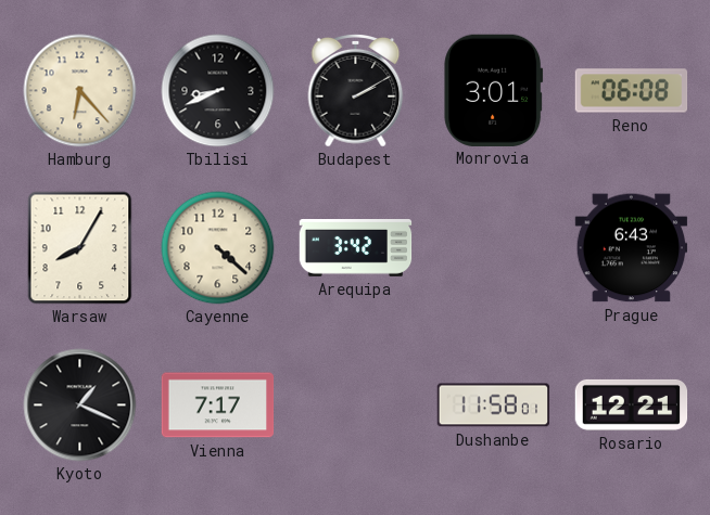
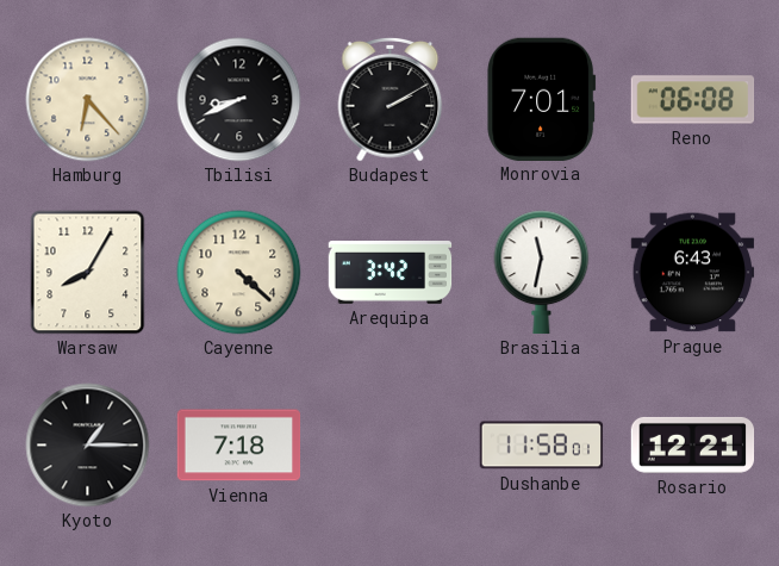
Monrovia: 3:01 -> 7:01
Brasilia: none -> 11:32
Kyoto: 1:19 -> 1:15
Vienna: 7:17 -> 7:18
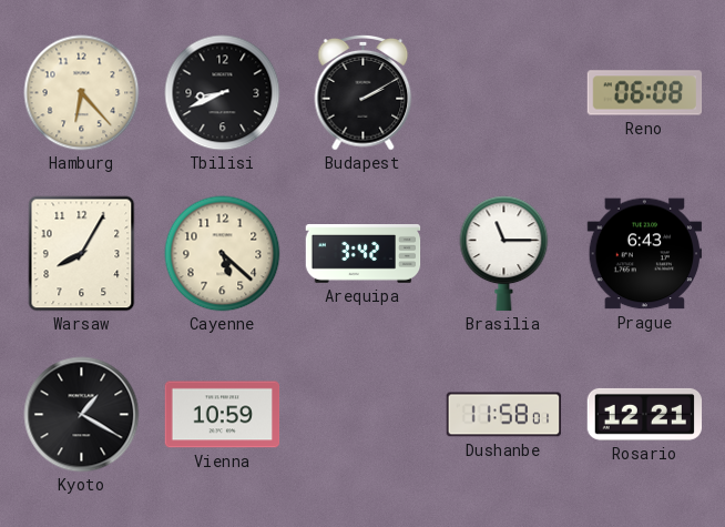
Monrovia: 7:01 -> none
Cayenne: 4:22 -> 5:22
Brasilia: 11:32 -> 11:15
Kyoto: 1:15 -> 1:20
Vienna: 7:18 -> 10:59
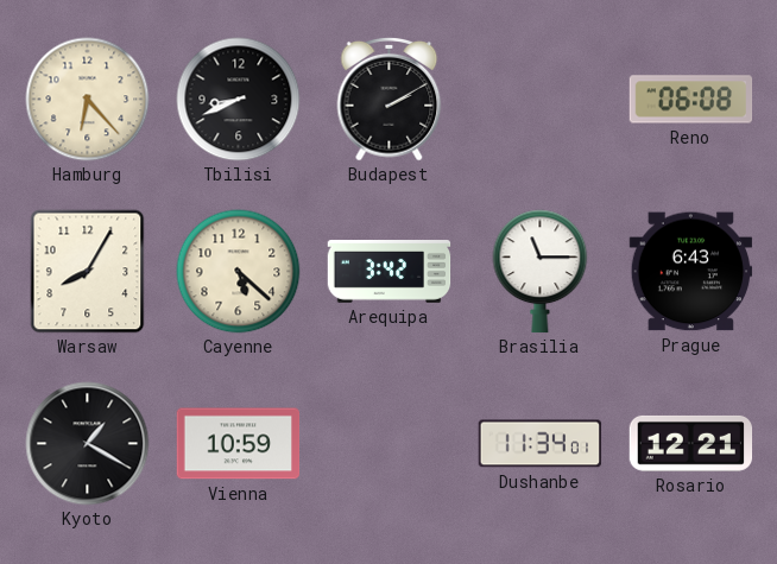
Dushanbe: 11:58 -> 11:34
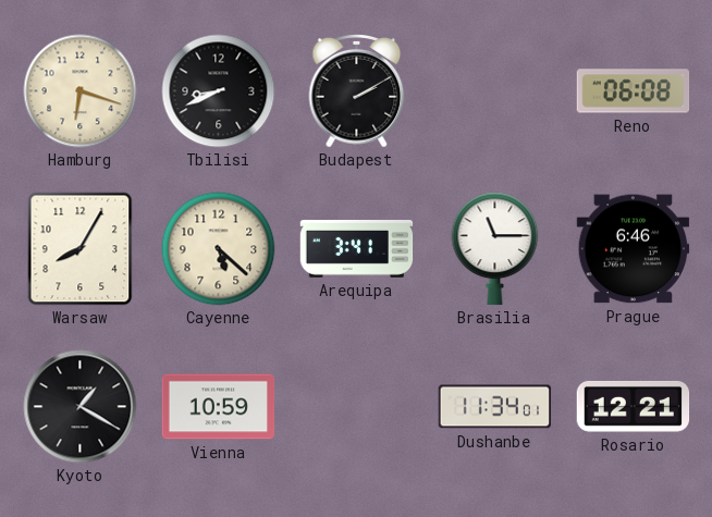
Hamburg: 6:23 -> 6:18
Arequipa: 3:42 -> 3:41
Prague: 6:43 -> 6:46
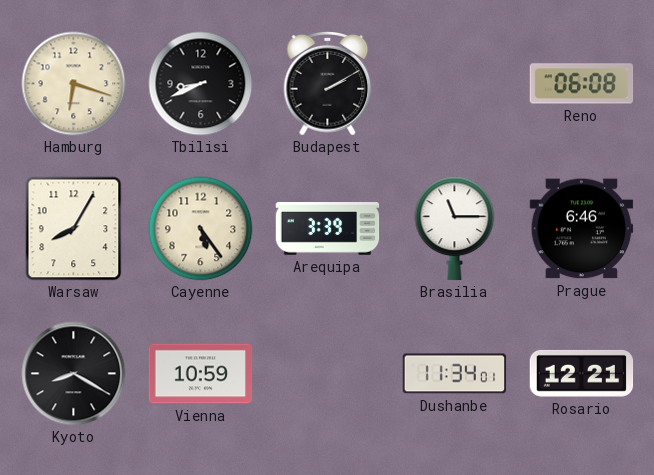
Cayenne: 5:22 -> 5:24
Arequipa: 3:41 -> 3:39
Kyoto: 1:20 -> 8:20
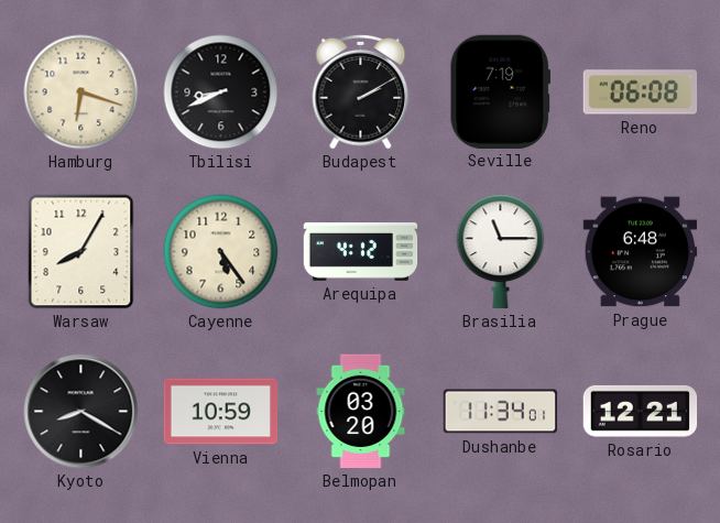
Seville: none -> 7:19
Arequipa: 3:39 -> 4:12
Prague: 6:46 -> 6:48
Belmopan: none -> 03:20
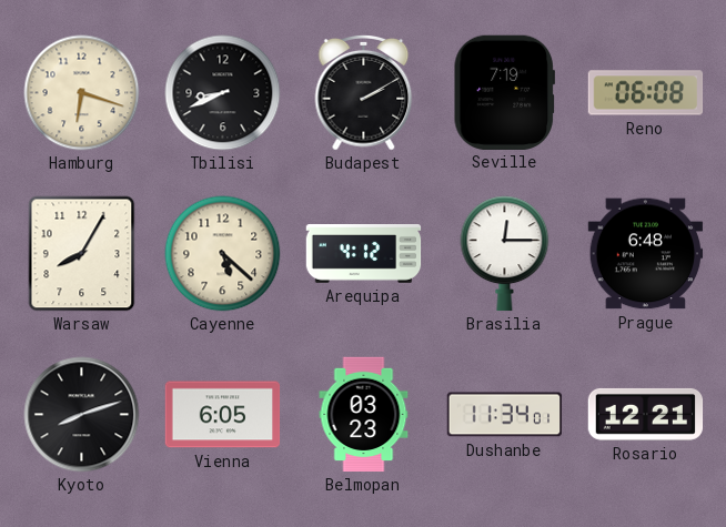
Cayenne: 5:24 -> 5:22
Brasilia: 11:15 -> 12:15
Kyoto: 8:20 -> 8:12
Vienna: 10:59 -> 6:05
Belmopan: 03:20 -> 03:23
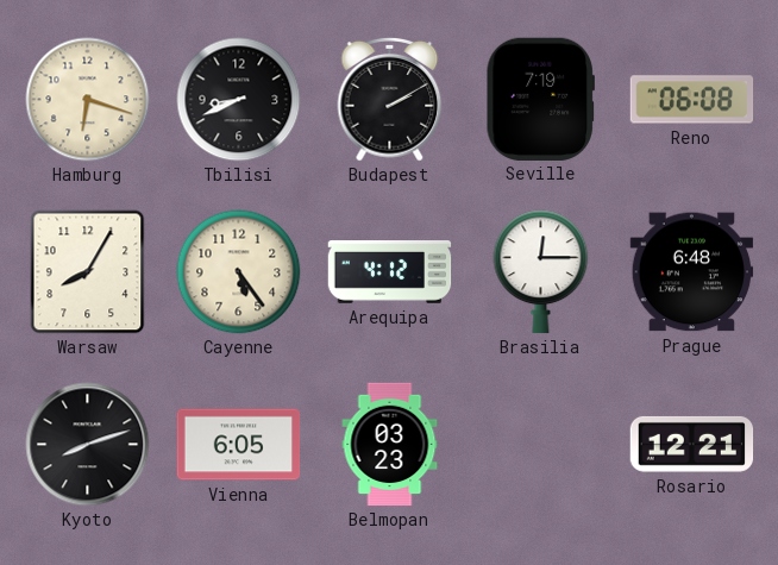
Cayenne: 5:22 -> 5:24
Dushanbe: 11:34 -> none
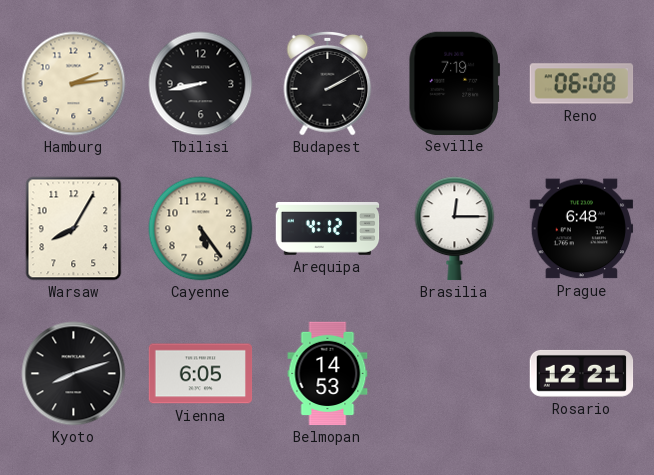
Hamburg: 6:18 -> 2:14
Tbilisi: 8:41 -> 8:43
Belmopan: 03:23 -> 14:53
